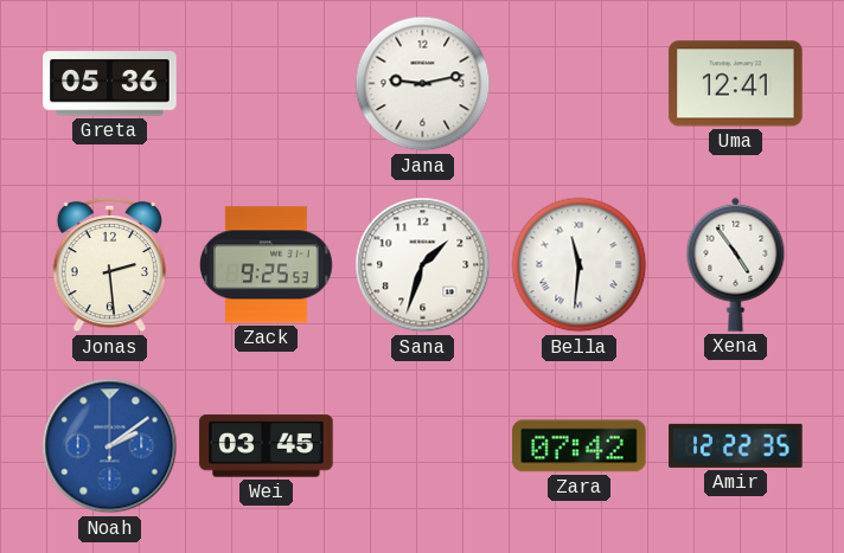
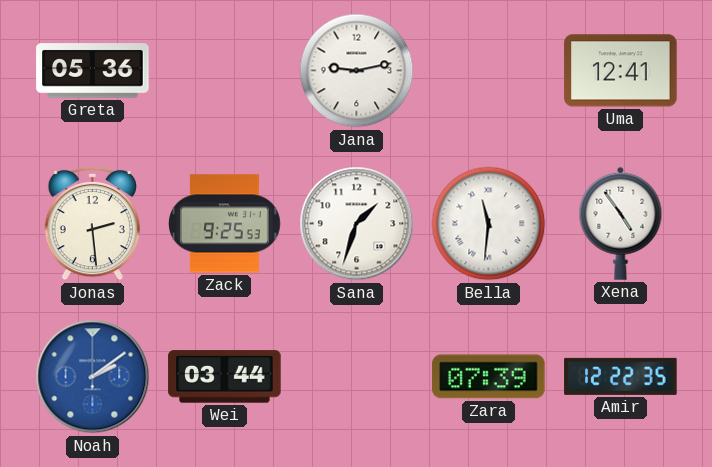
Wei: 03:45 -> 03:44
Zara: 07:42 -> 07:39
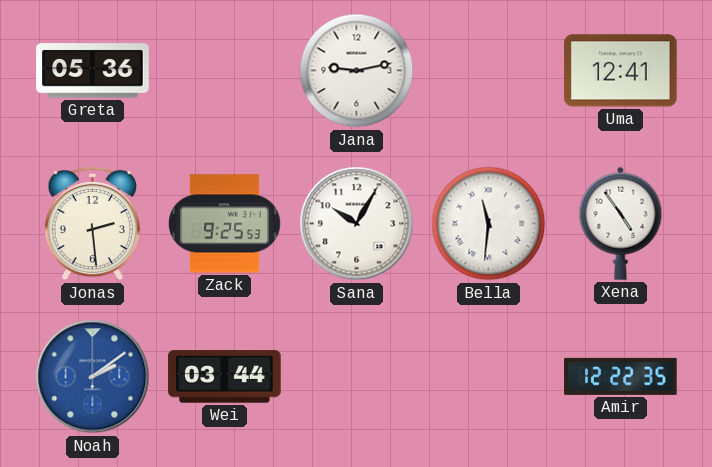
Sana: 1:33 -> 10:05
Zara: 07:39 -> none
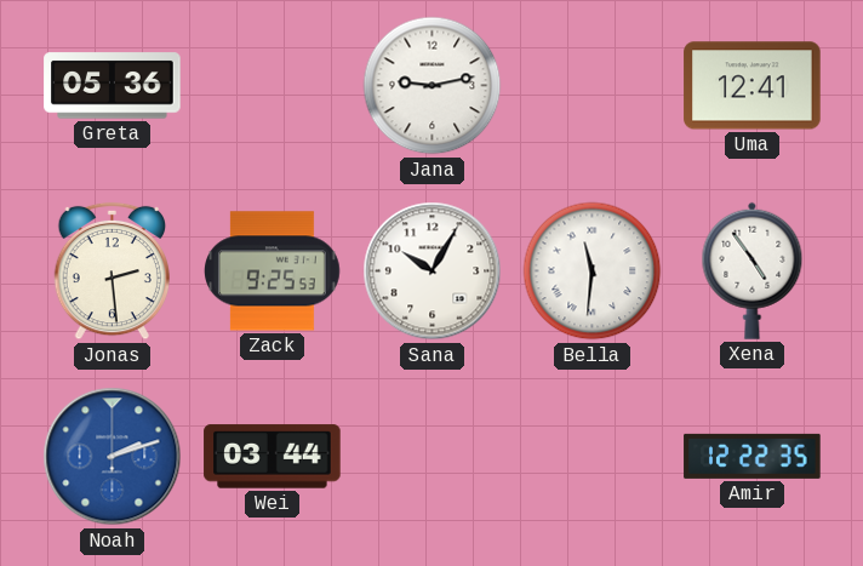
Noah: 2:09 -> 2:12
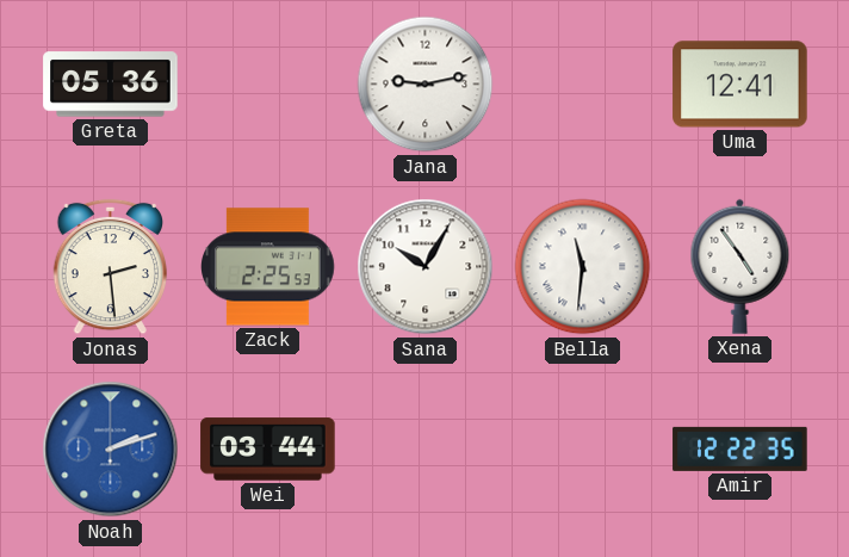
Zack: 9:25 -> 2:25
